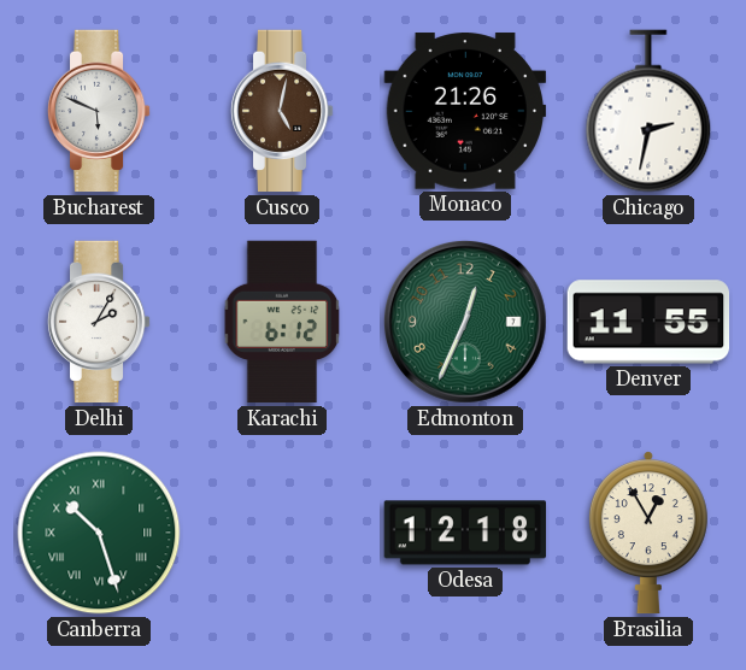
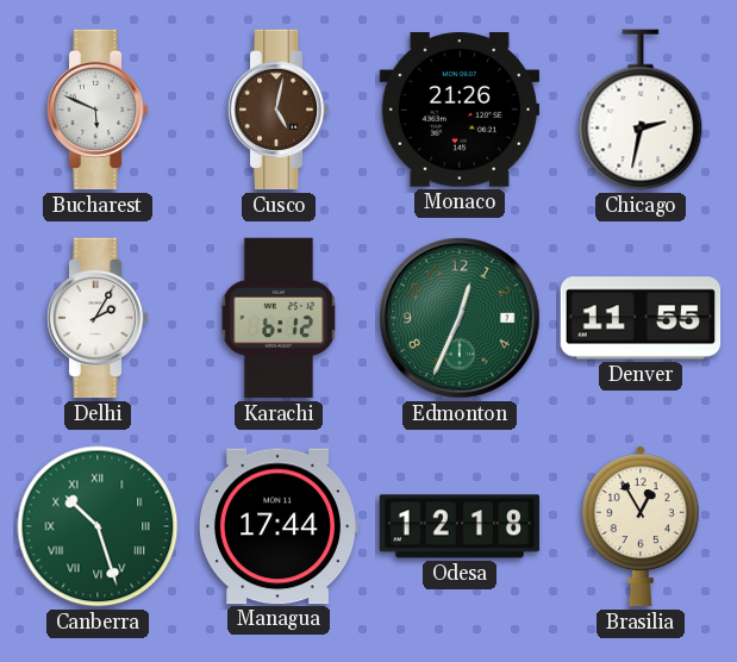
Managua: none -> 17:44
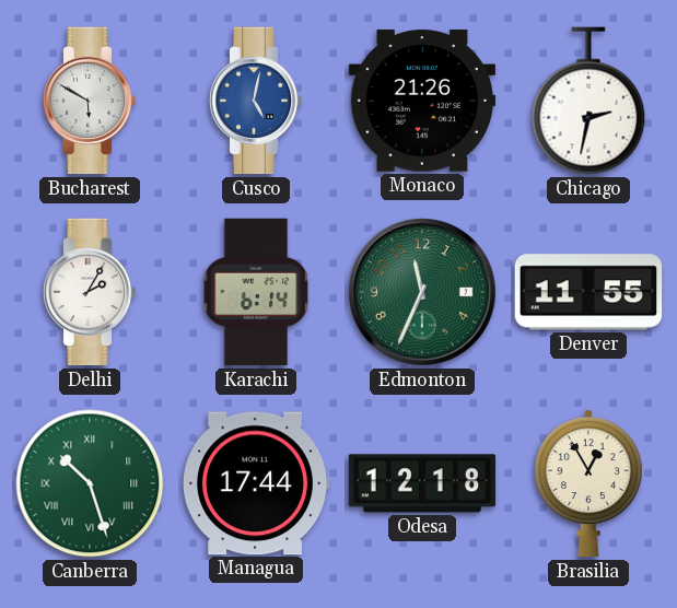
Bucharest: 5:49 -> 5:50
Cusco dial: brown -> blue
Karachi: 6:12 -> 6:14
Edmonton: 12:34 -> 11:34
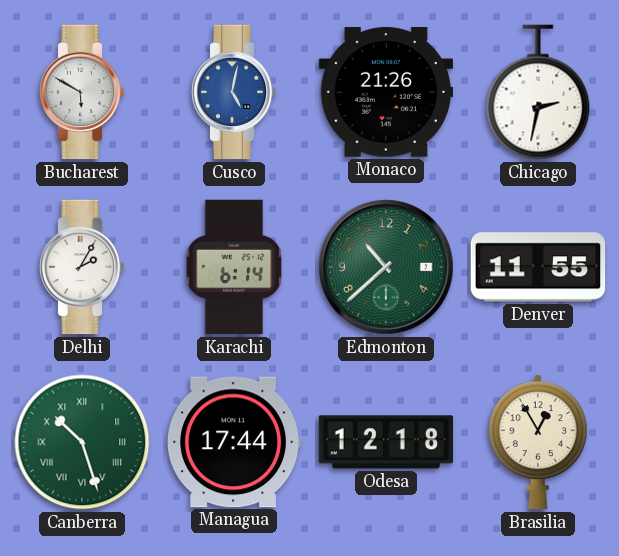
Edmonton: 11:34 -> 10:38
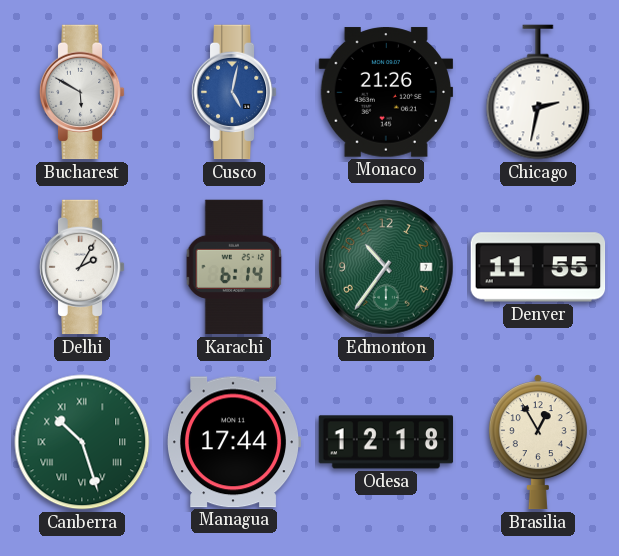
Edmonton: 10:38 -> 10:36
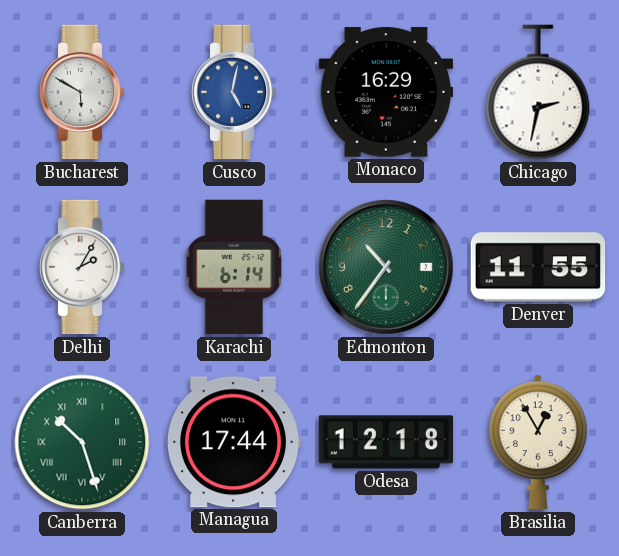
Monaco: 21:26 -> 16:29
